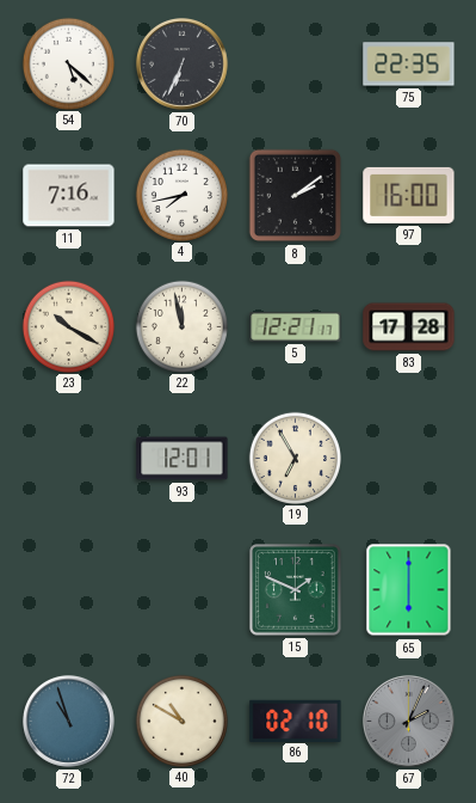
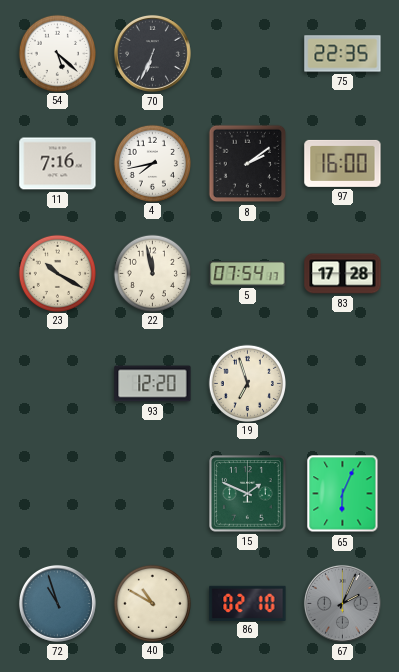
5: 12:21 -> 07:54
93: 12:01 -> 12:20
19: 6:55 -> 6:57
65: 6:00 -> 6:04
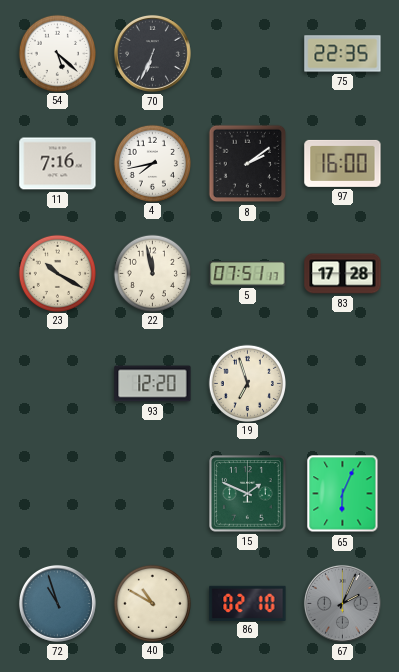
5: 07:54 -> 07:51
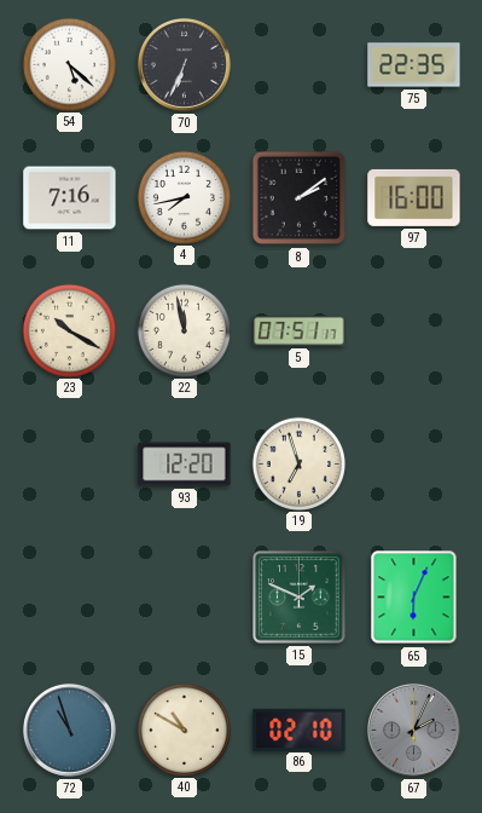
83: 17:28 -> none
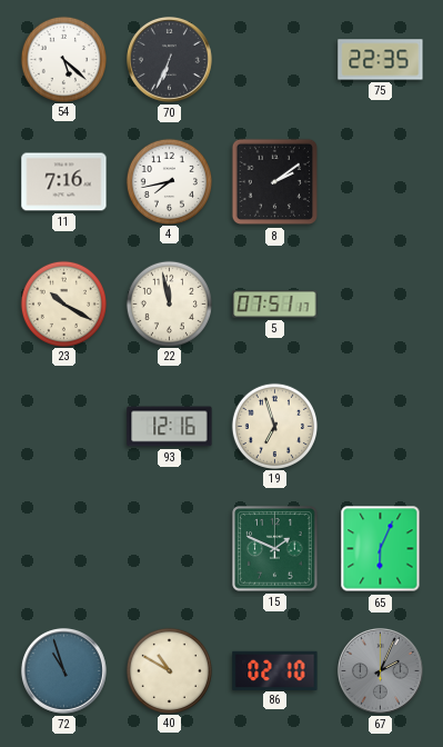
97: 16:00 -> none
93: 12:20 -> 12:16
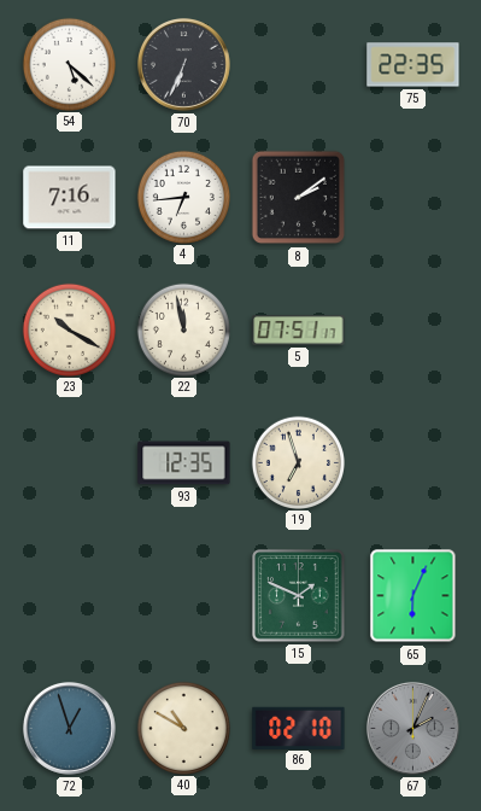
4: 7:43 -> 6:44
93: 12:16 -> 12:35
72: 10:57 -> 12:57
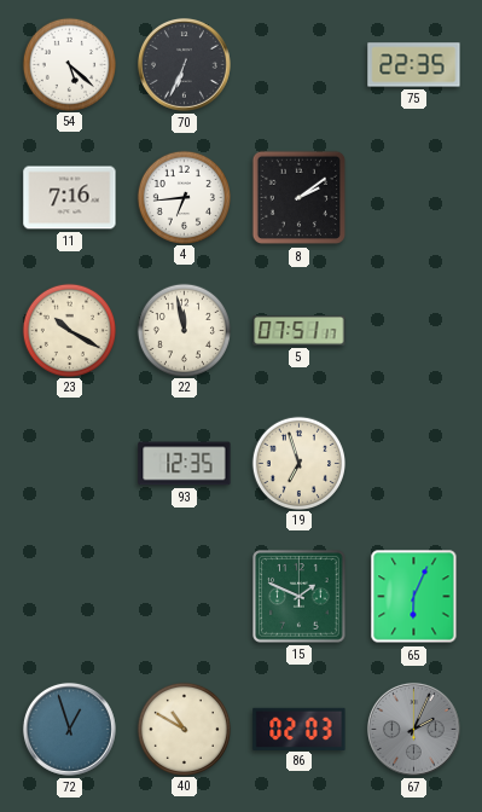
86: 02:10 -> 02:03
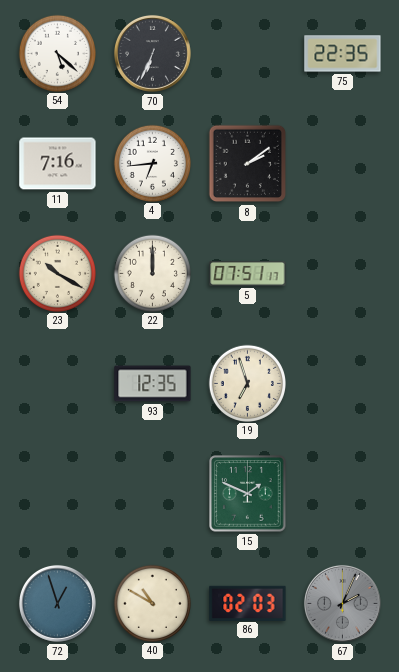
22: 11:58 -> 12:00
65: 6:04 -> none
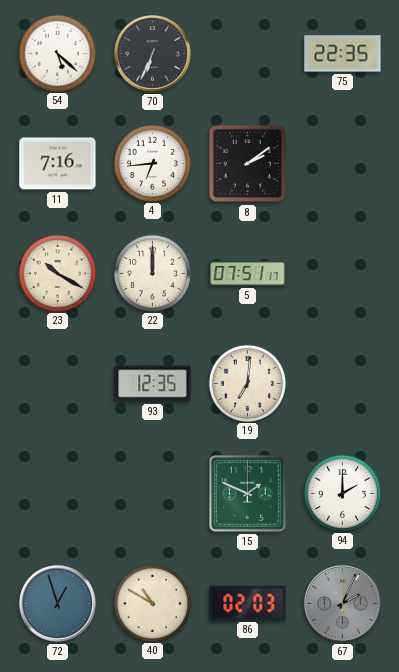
19: 6:57 -> 7:01
94: none -> 2:00
